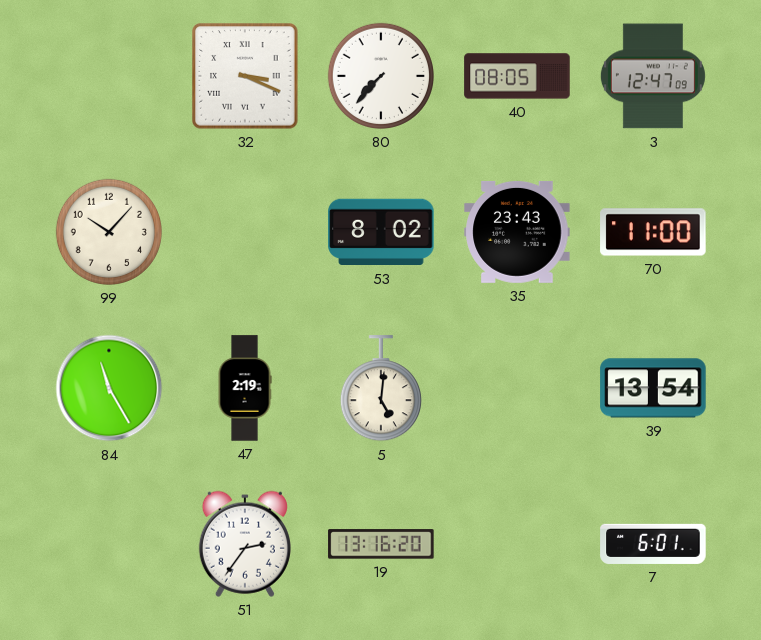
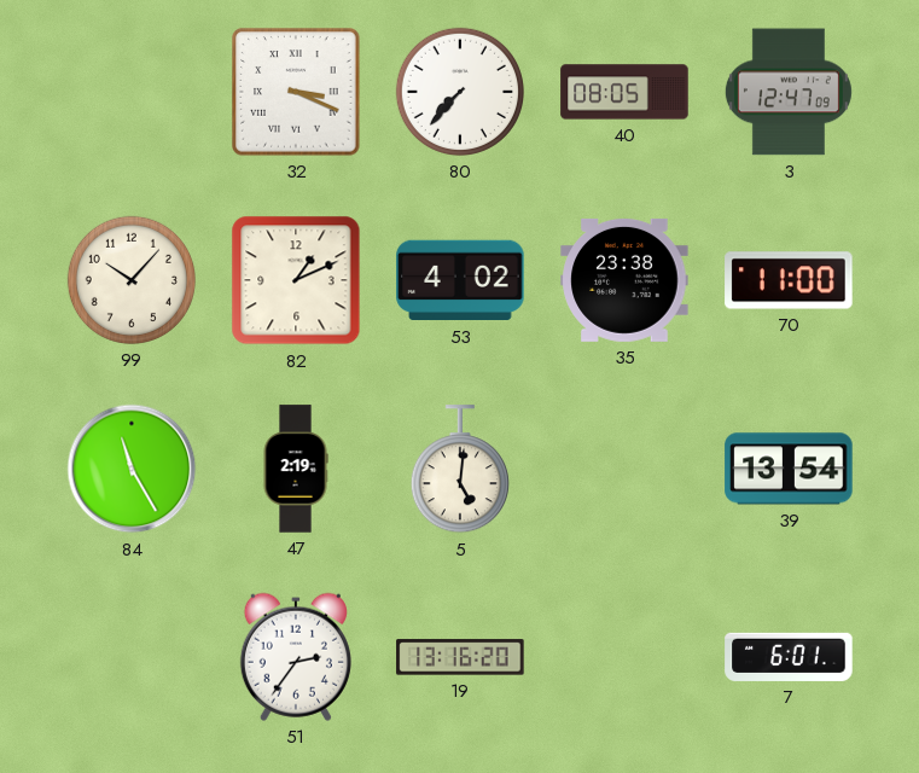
82: none -> 1:11
53: 8:02 -> 4:02
35: 23:43 -> 23:38
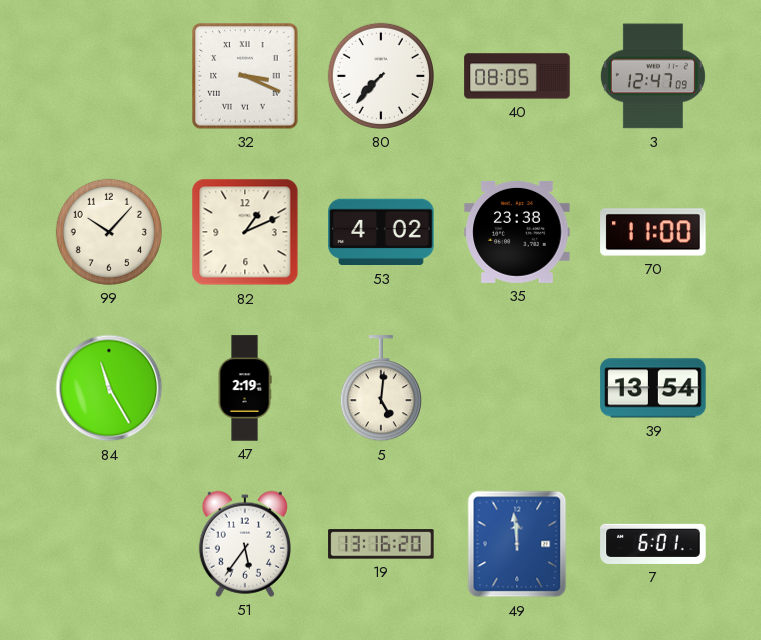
51: 2:36 -> 5:36
49: none -> 11:59
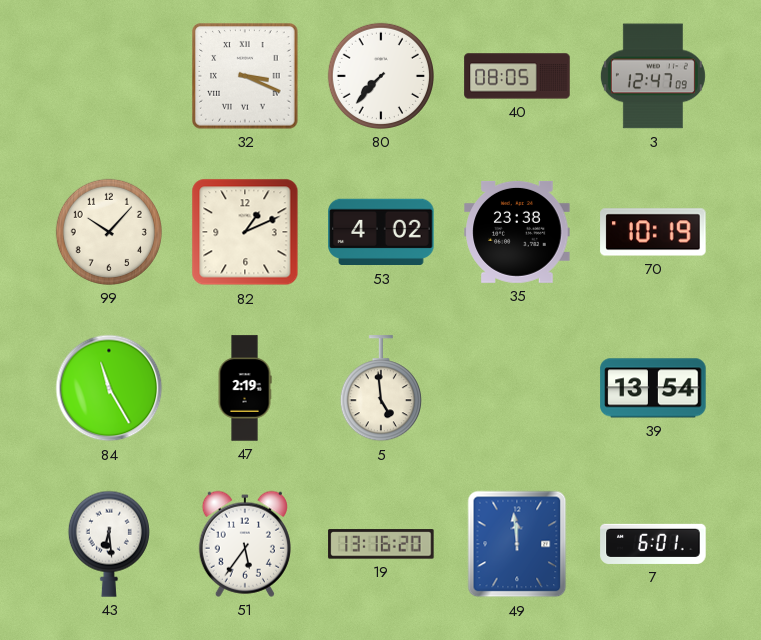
70: 11:00 -> 10:19
5: 5:01 -> 4:59
43: none -> 6:29
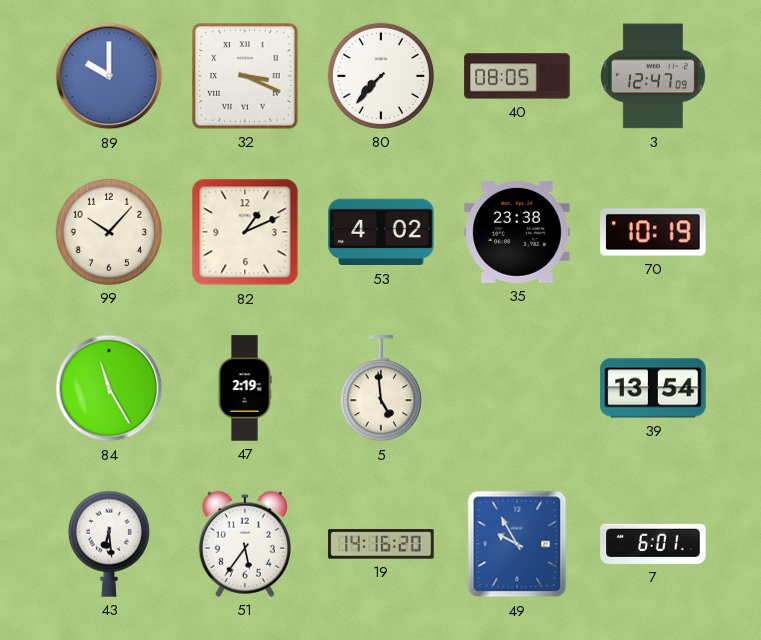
89: none -> 10:00
19: 13:16 -> 14:16
49: 11:59 -> 9:55
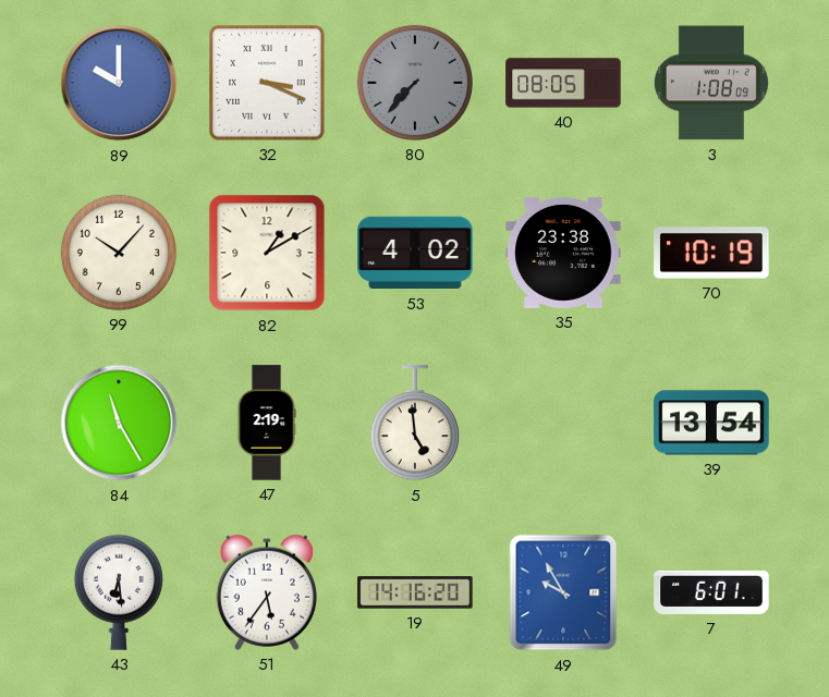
80 dial: white -> grey
3: 12:47 -> 1:08
82: 1:11 -> 1:10
